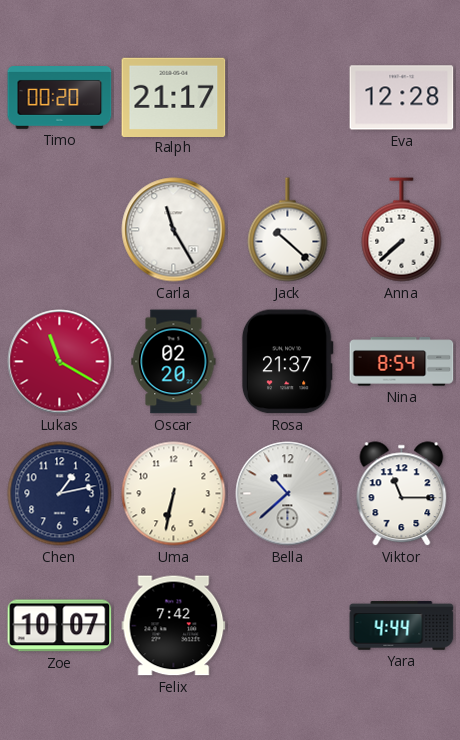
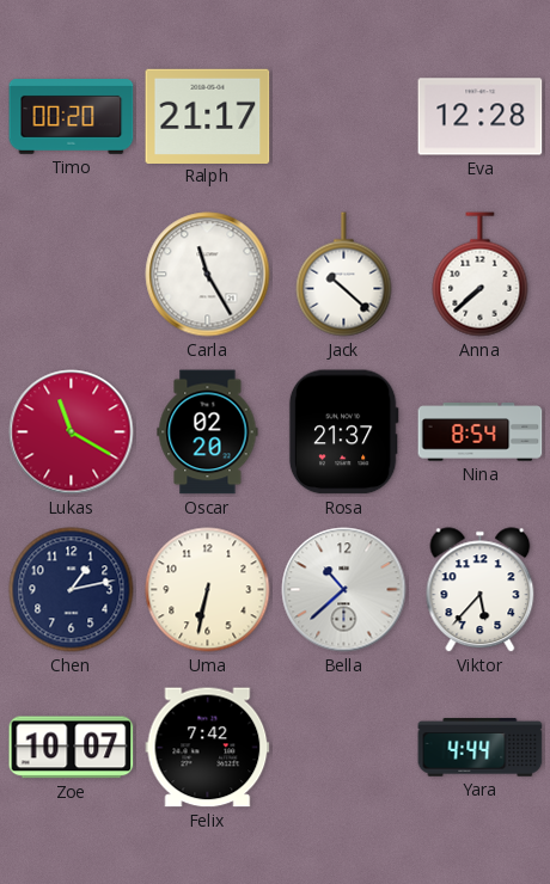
Viktor: 11:15 -> 5:37
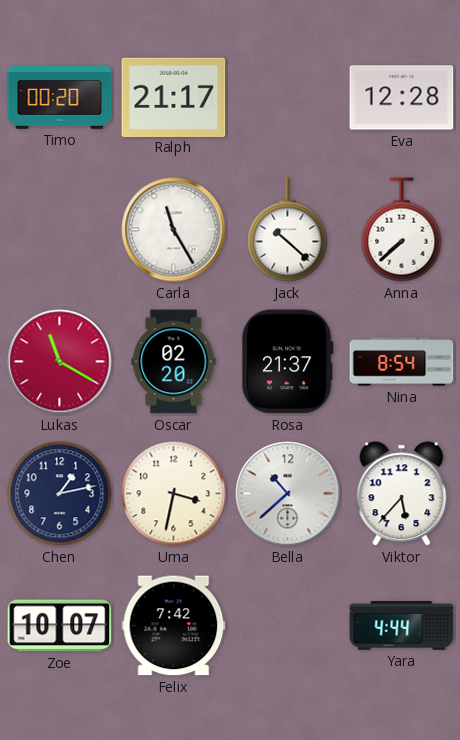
Uma: 6:32 -> 3:32
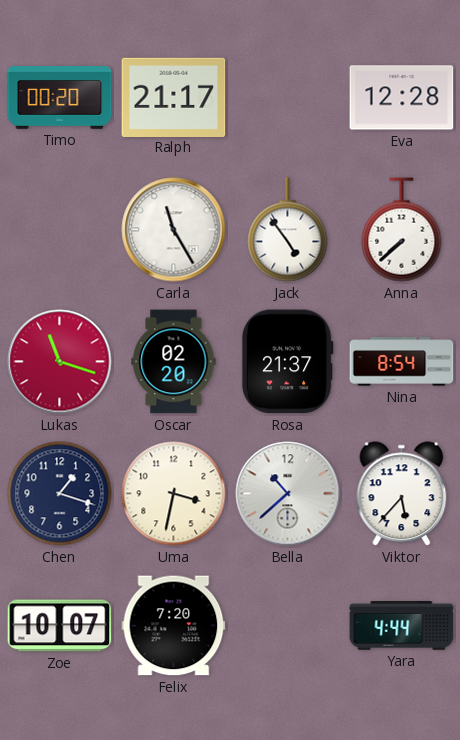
Jack: 10:22 -> 4:54
Lukas: 11:20 -> 11:18
Chen: 1:13 -> 1:18
Felix: 7:42 -> 7:20
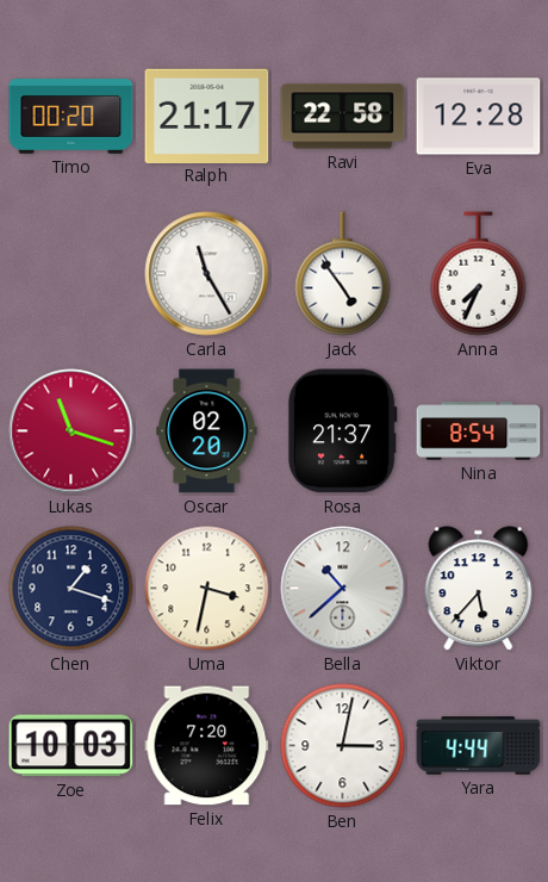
Ravi: none -> 22:58
Anna: 7:38 -> 7:34
Zoe: 10:07 -> 10:03
Ben: none -> 3:02
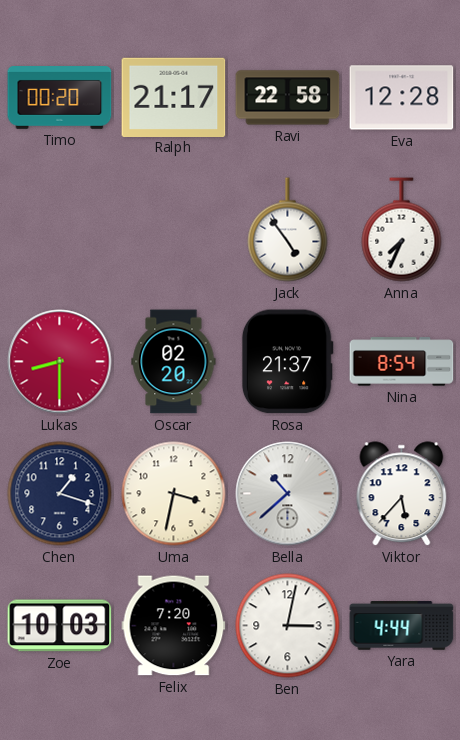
Carla: 11:25 -> none
Lukas: 11:18 -> 8:30
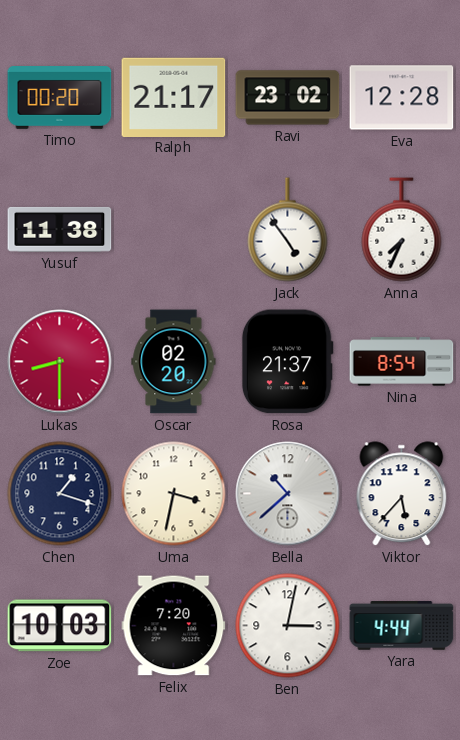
Ravi: 22:58 -> 23:02
Yusuf: none -> 11:38
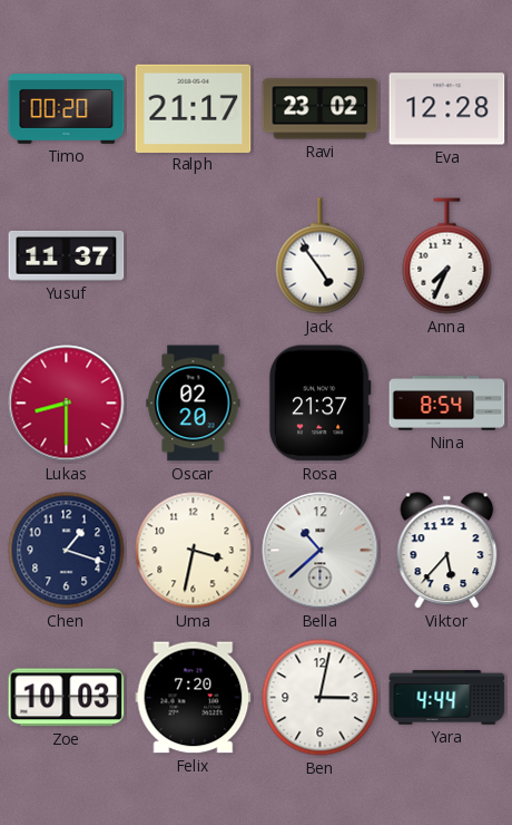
Yusuf: 11:38 -> 11:37
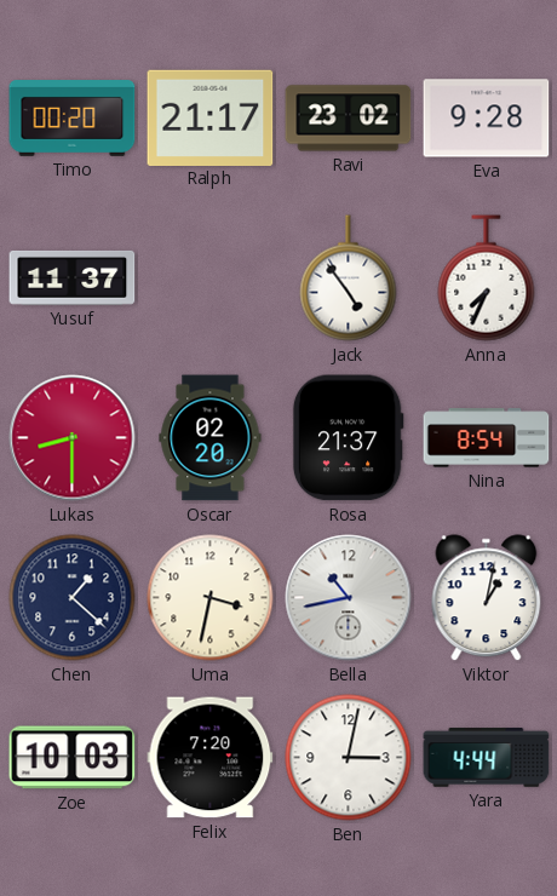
Eva: 12:28 -> 9:28
Chen: 1:18 -> 1:22
Bella: 10:38 -> 10:43
Viktor: 5:37 -> 1:02
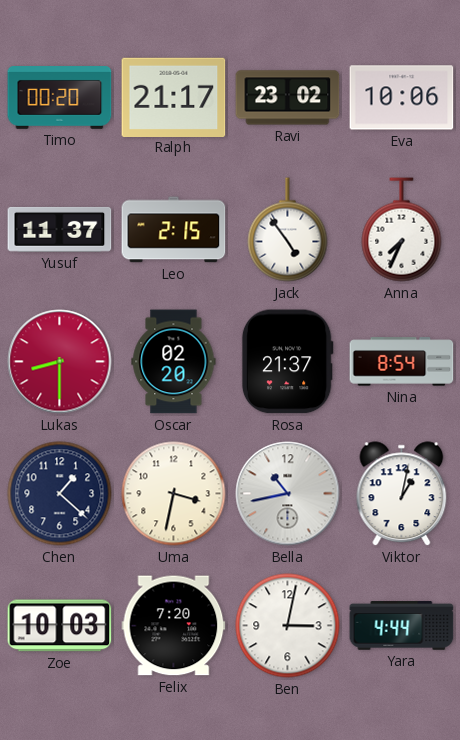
Eva: 9:28 -> 10:06
Leo: none -> 2:15
